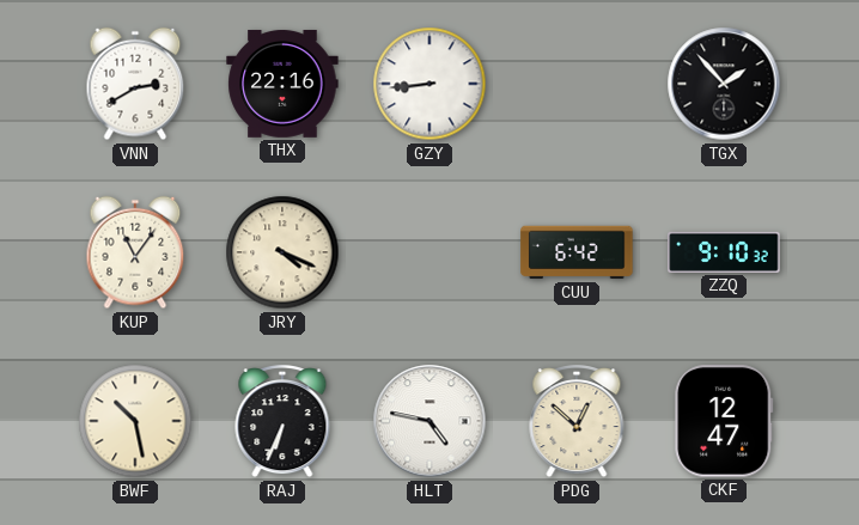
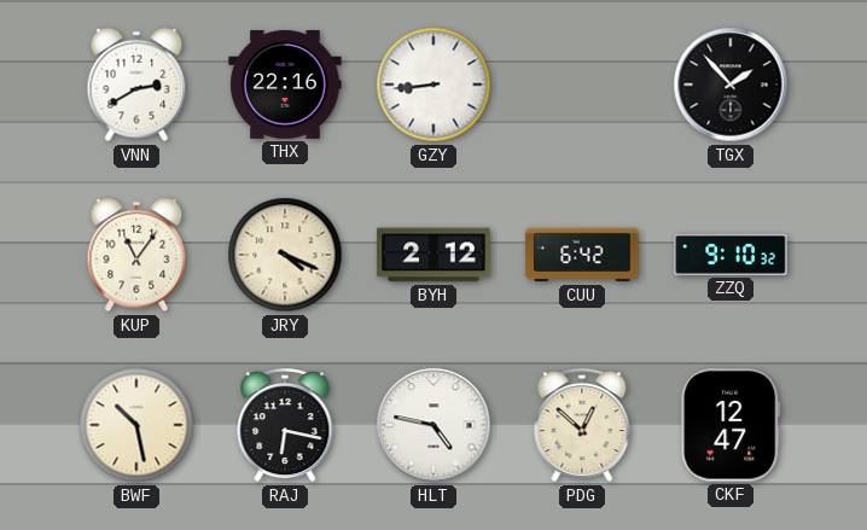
BYH: none -> 2:12
RAJ: 6:34 -> 6:17
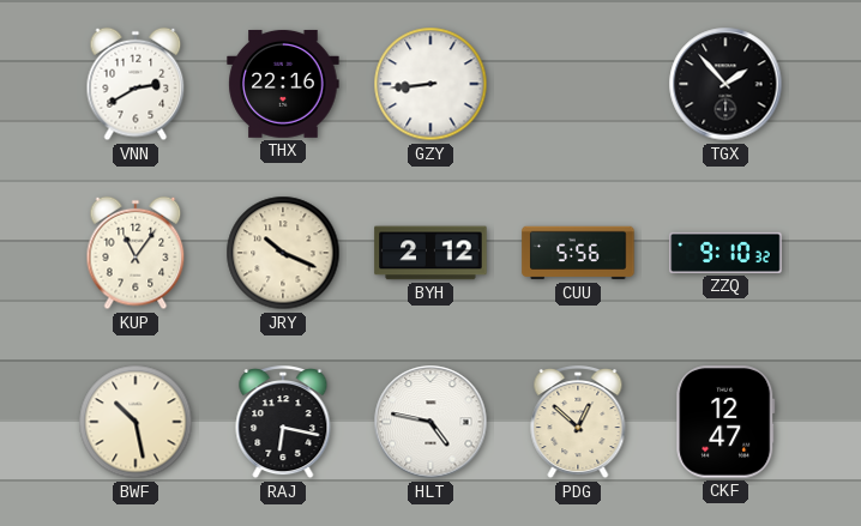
JRY: 4:19 -> 10:19
CUU: 6:42 -> 5:56
